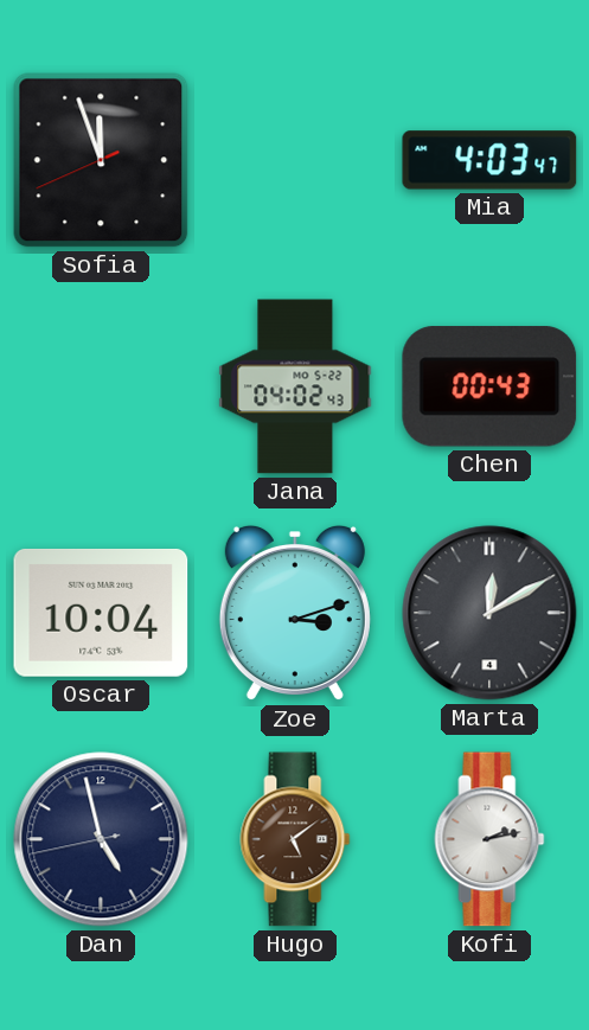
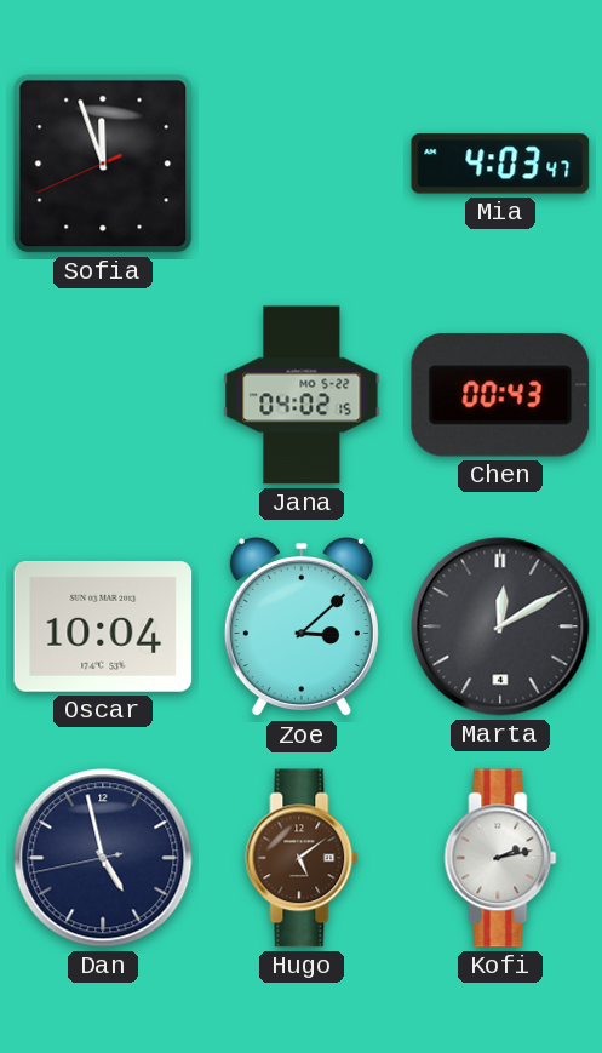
Jana: 04:02:43 -> 04:02:15
Zoe: 3:12 -> 3:08
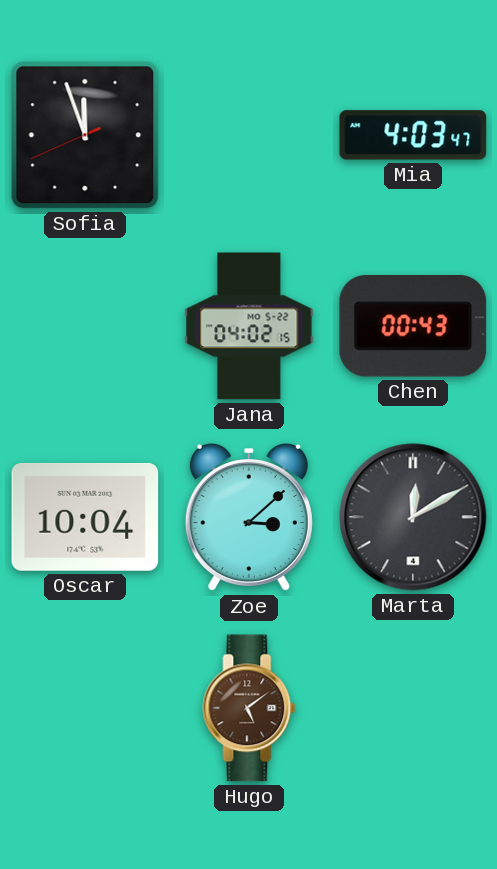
Dan: 4:57 -> none
Kofi: 2:13 -> none
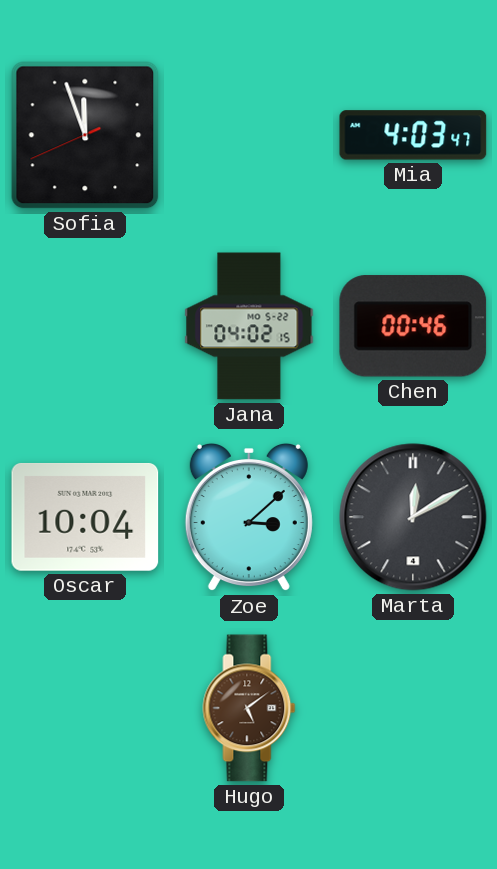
Chen: 00:43 -> 00:46
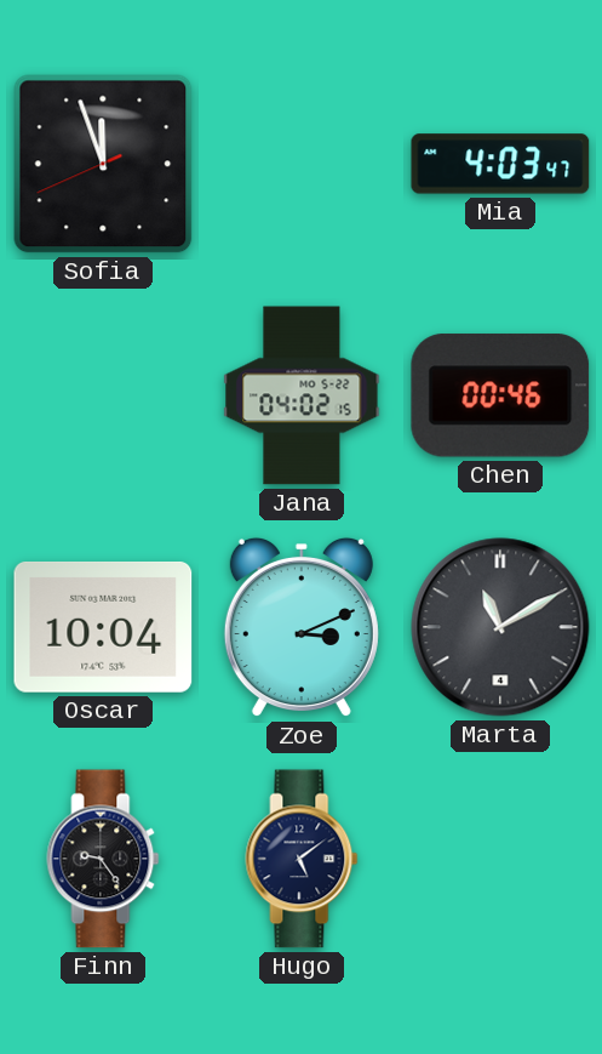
Zoe: 3:08 -> 3:11
Marta: 12:10 -> 11:10
Finn: none -> 9:24
Hugo dial: brown -> navy
